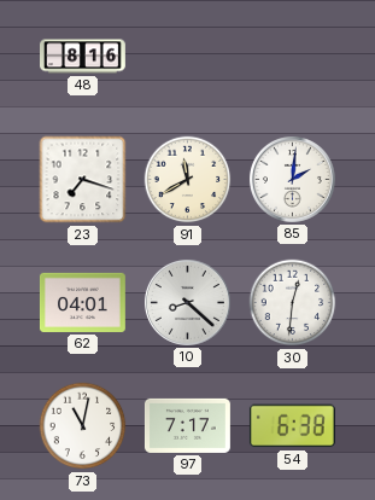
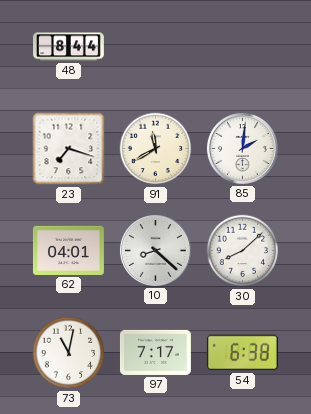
48: 8:16 -> 8:44
30: 12:31 -> 8:08
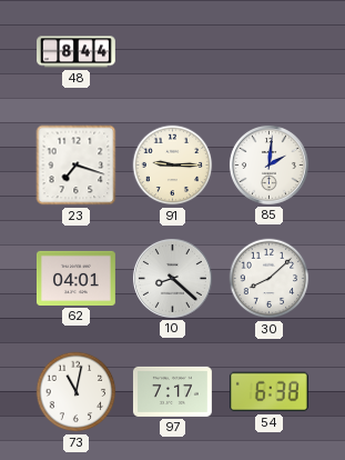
91: 11:40 -> 9:15
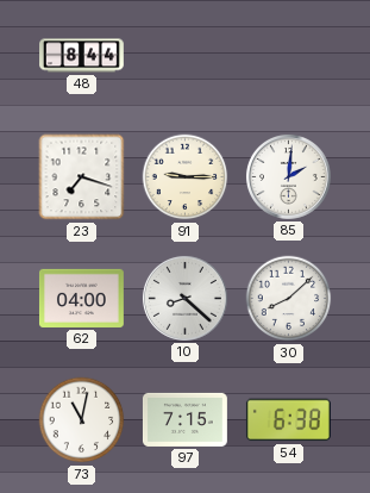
62: 04:01 -> 04:00
97: 7:17 -> 7:15
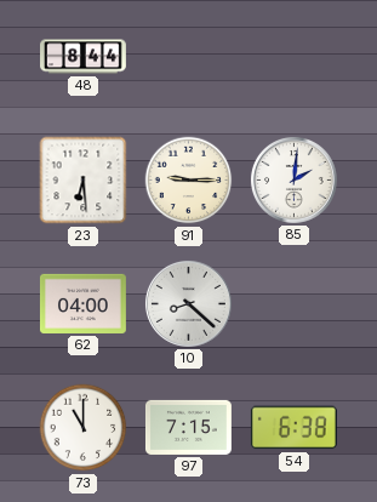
23: 7:18 -> 6:29
30: 8:08 -> none
73: 11:02 -> 11:00
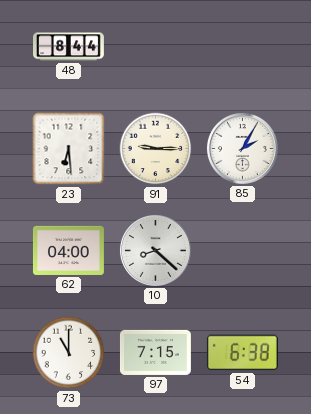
85: 2:01 -> 2:05
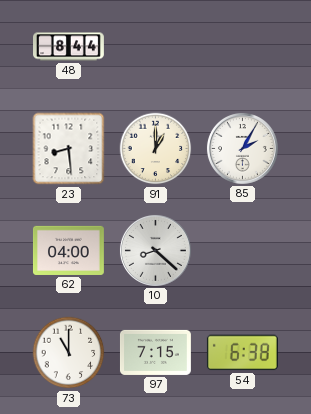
23: 6:29 -> 8:29
91: 9:15 -> 1:00
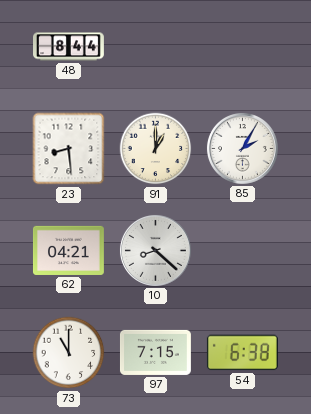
62: 04:00 -> 04:21
